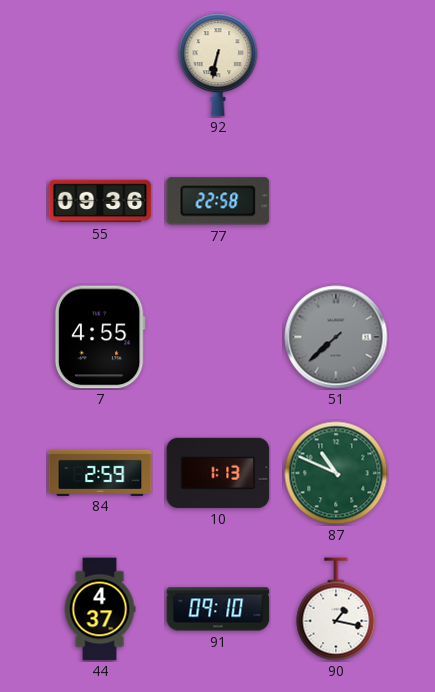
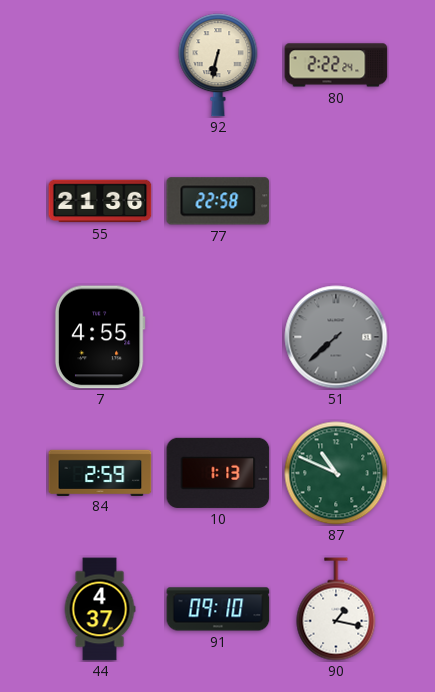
80: none -> 2:22
55: 09:36 -> 21:36
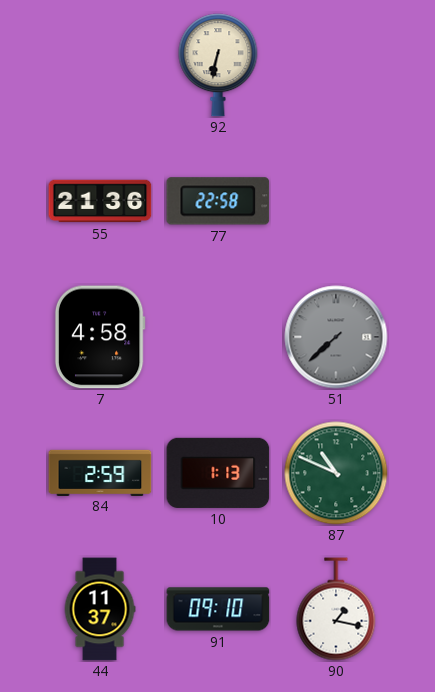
80: 2:22 -> none
7: 4:55 -> 4:58
44: 4:37 -> 11:37
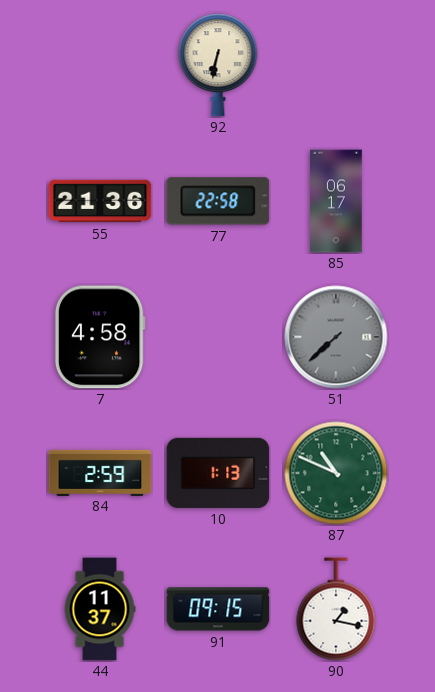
85: none -> 06:17
91: 09:10 -> 09:15
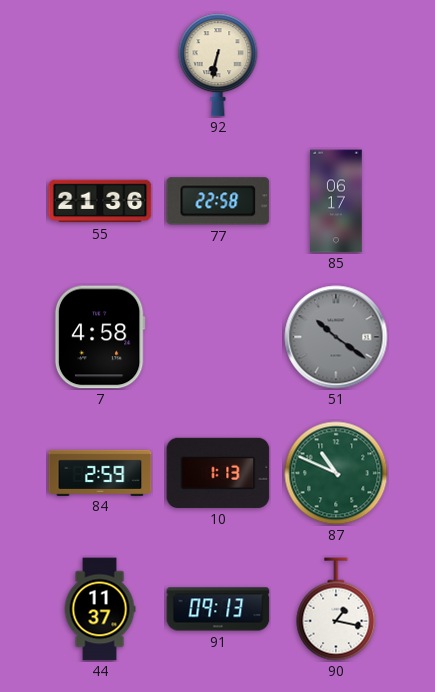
51: 7:38 -> 10:21
91: 09:15 -> 09:13
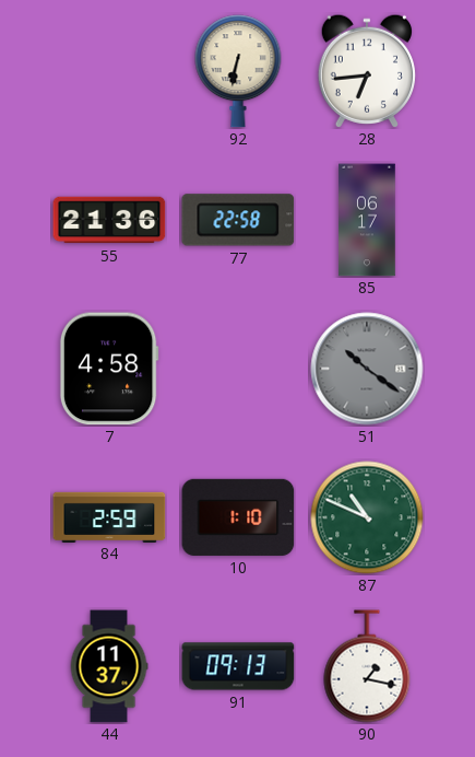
28: none -> 6:44
10: 1:13 -> 1:10
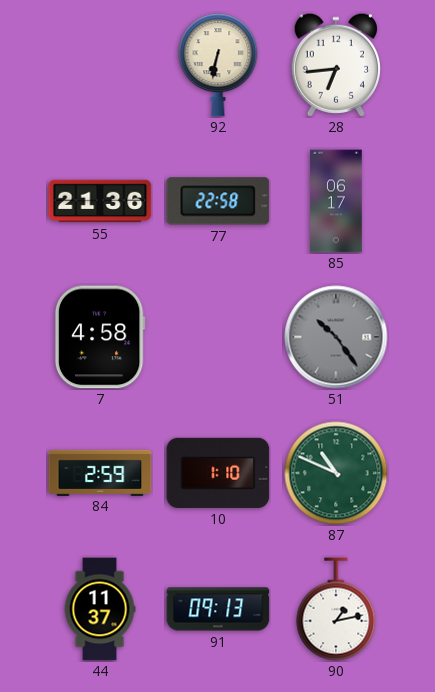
51: 10:21 -> 10:24
90: 1:17 -> 1:13
